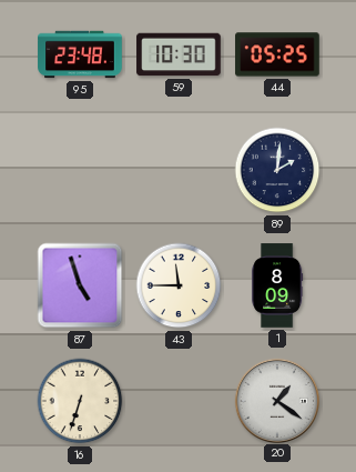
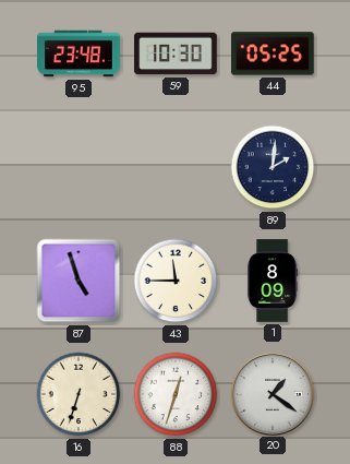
88: none -> 12:33
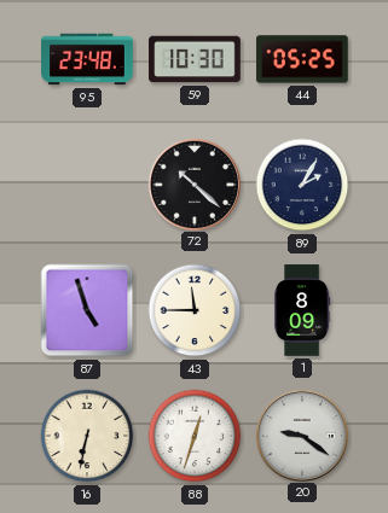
72: none -> 10:22
89: 2:01 -> 2:05
16: 6:33 -> 6:32
20: 1:21 -> 9:21
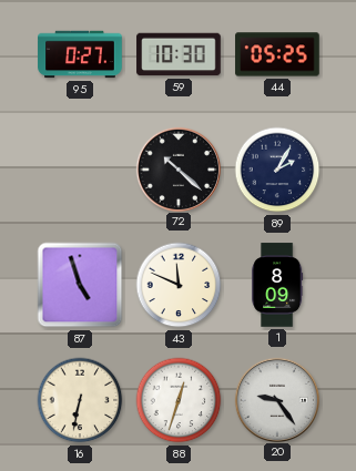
95: 23:48 -> 0:27
43: 11:45 -> 11:49
20: 9:21 -> 9:24
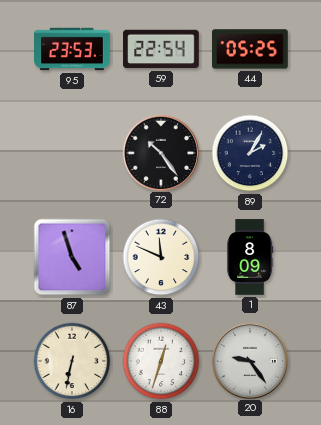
95: 0:27 -> 23:53
59: 10:30 -> 22:54
72: 10:22 -> 10:24
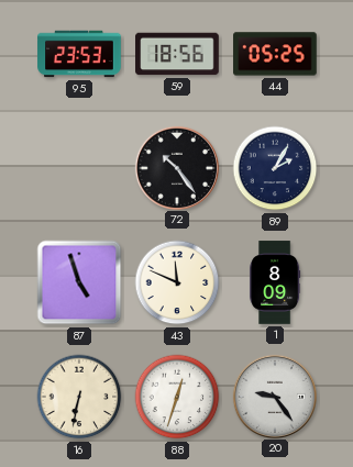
59: 22:54 -> 18:56
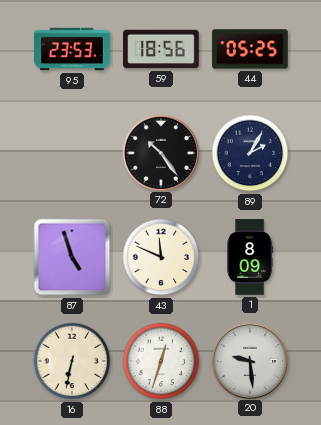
20: 9:24 -> 9:29
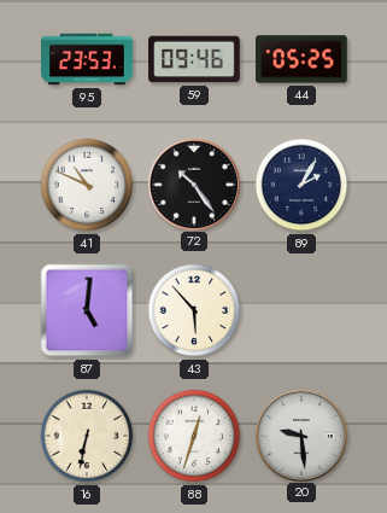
59: 18:56 -> 09:46
41: none -> 10:49
87: 4:57 -> 5:01
43: 11:49 -> 5:53
1: 8:09 -> none
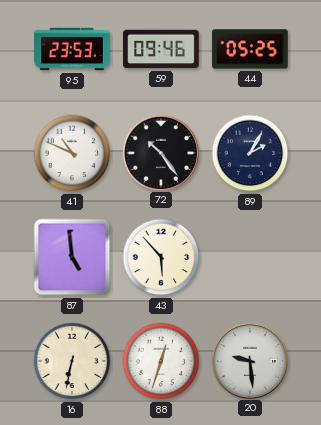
87: 5:01 -> 4:59
